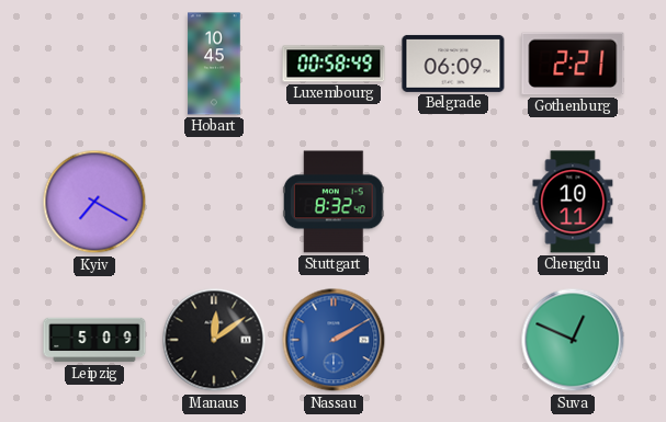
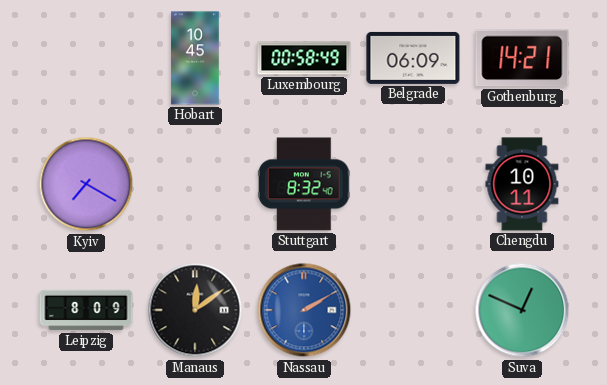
Gothenburg: 2:21 -> 14:21
Leipzig: 5:09 -> 8:09
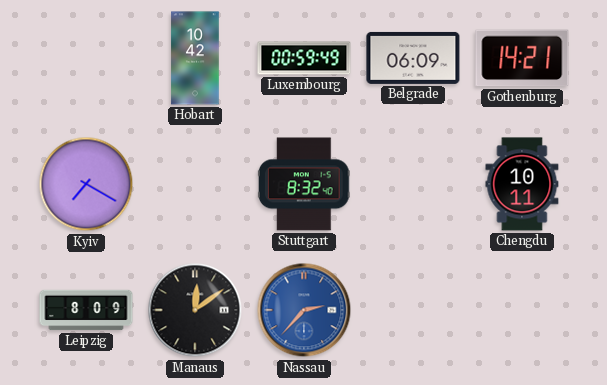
Hobart: 10:45 -> 10:42
Luxembourg: 00:58 -> 00:59
Nassau: 2:10 -> 2:37
Suva: 12:49 -> none
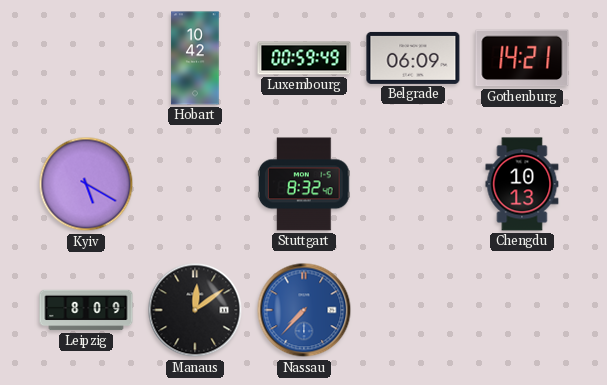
Kyiv: 7:20 -> 5:20
Chengdu: 10:11 -> 10:13
Nassau: 2:37 -> 7:37
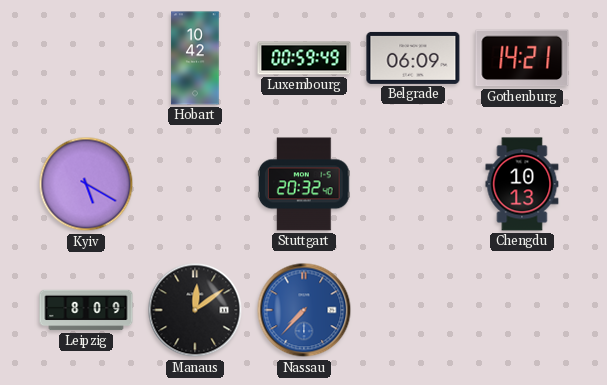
Stuttgart: 8:32 -> 20:32
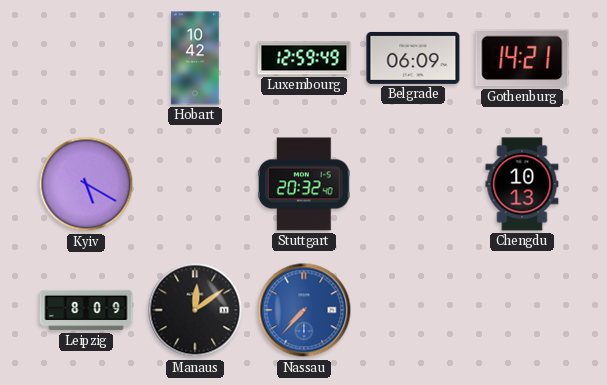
Luxembourg: 00:59 -> 12:59
